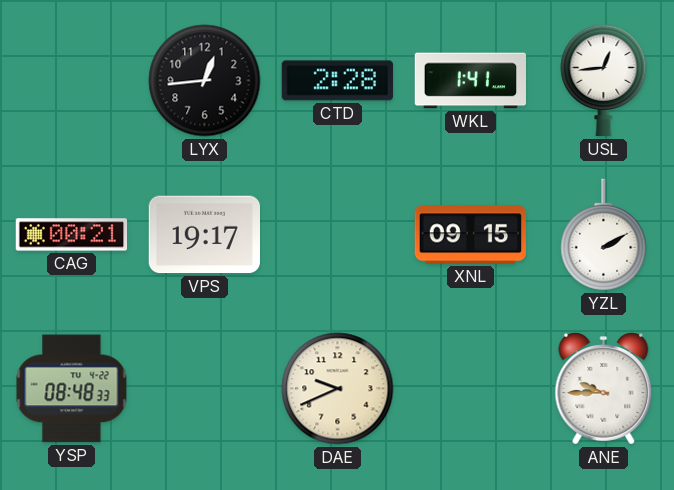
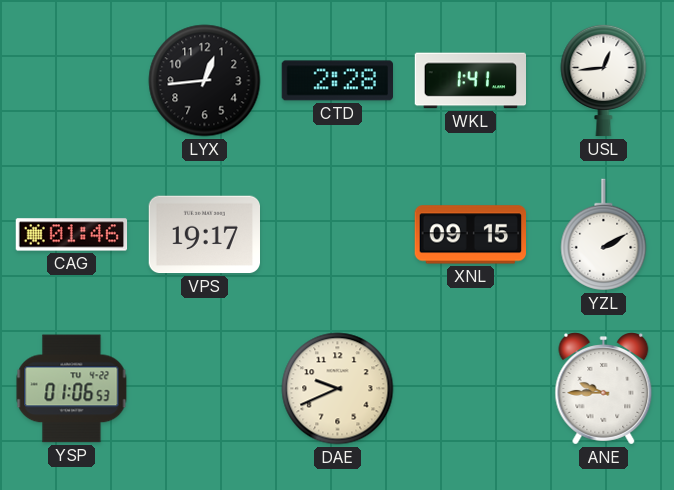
CAG: 00:21 -> 01:46
YSP: 08:48 -> 01:06
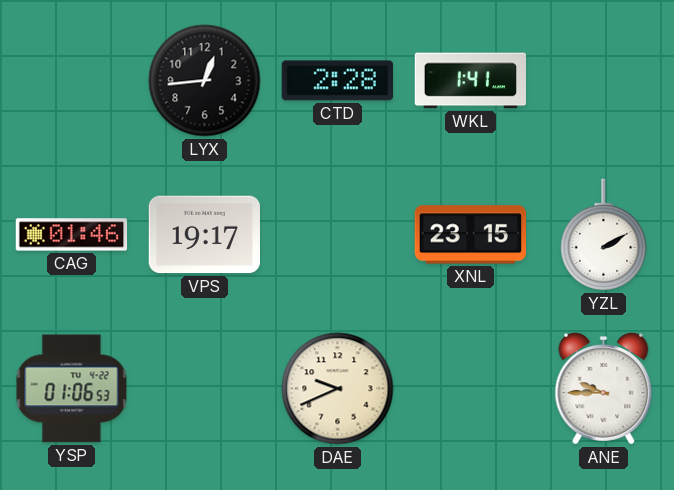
USL: 12:44 -> none
XNL: 09:15 -> 23:15
